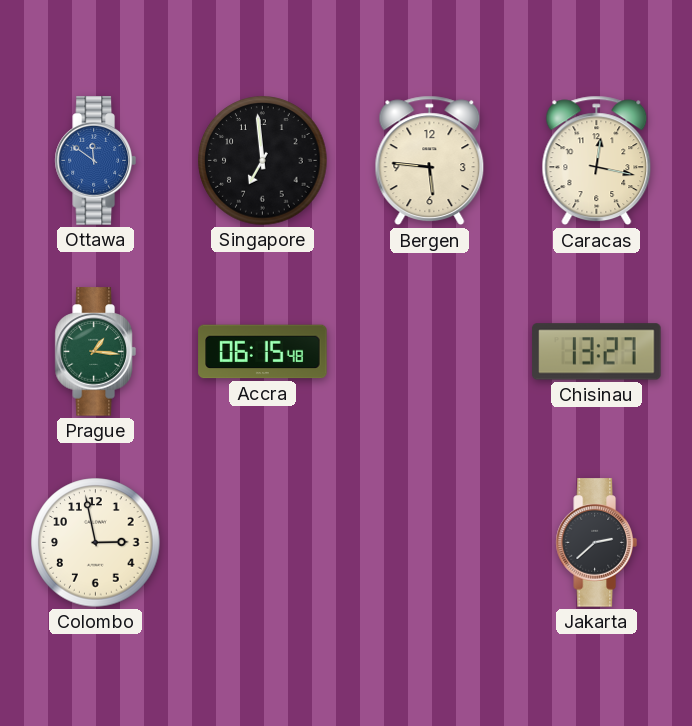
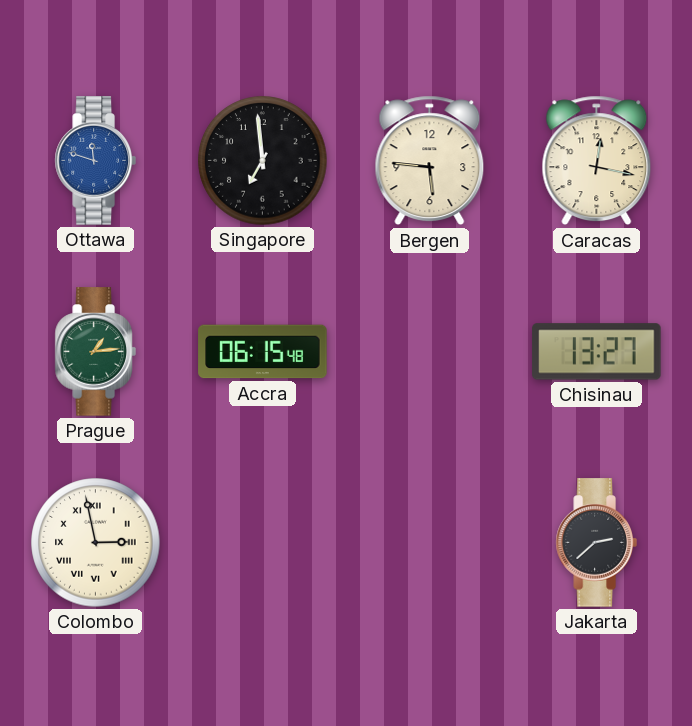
Ottawa: 11:51 -> 11:48
Prague: 1:16 -> 1:14
Colombo numerals: Arabic -> Roman
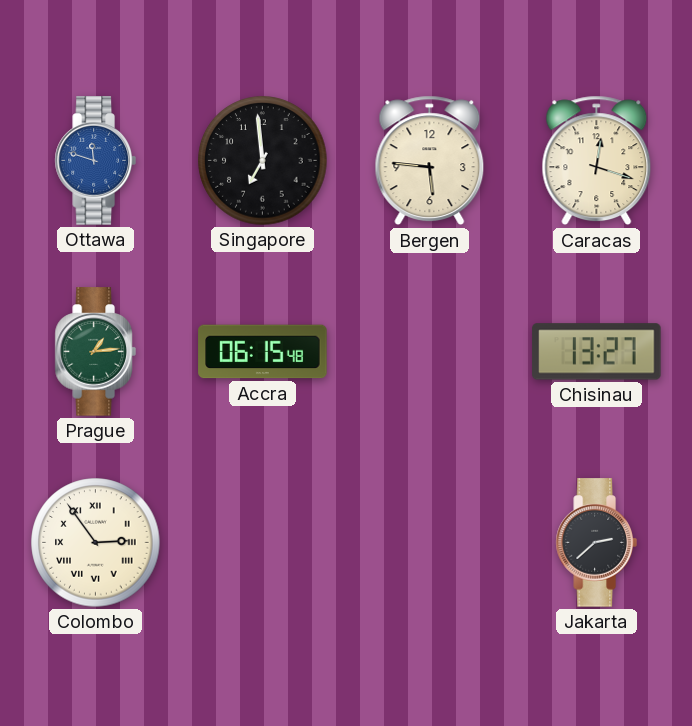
Caracas: 12:17 -> 12:18
Colombo: 2:58 -> 2:54
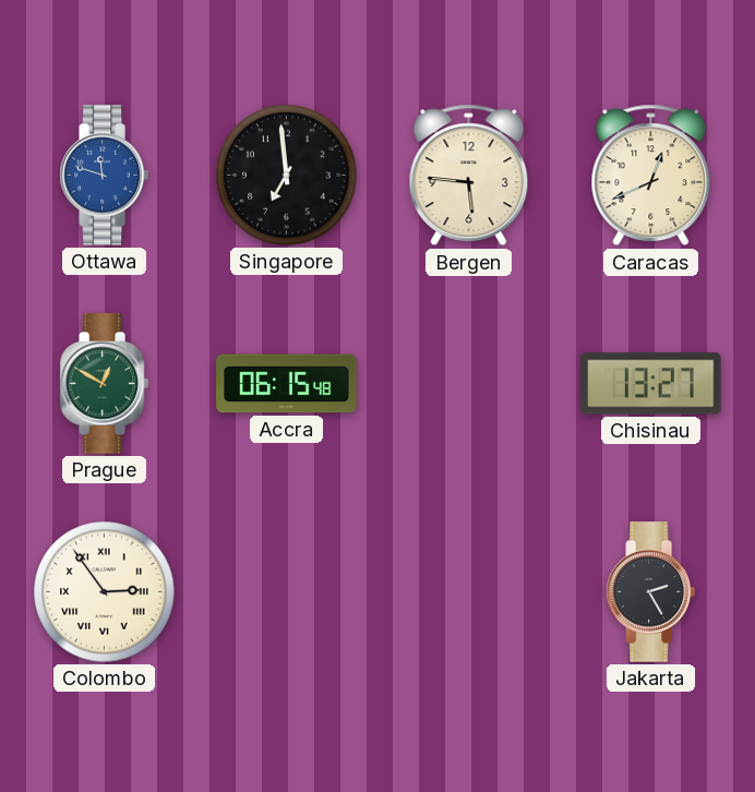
Caracas: 12:18 -> 12:41
Prague: 1:14 -> 12:50
Jakarta: 2:38 -> 2:25
